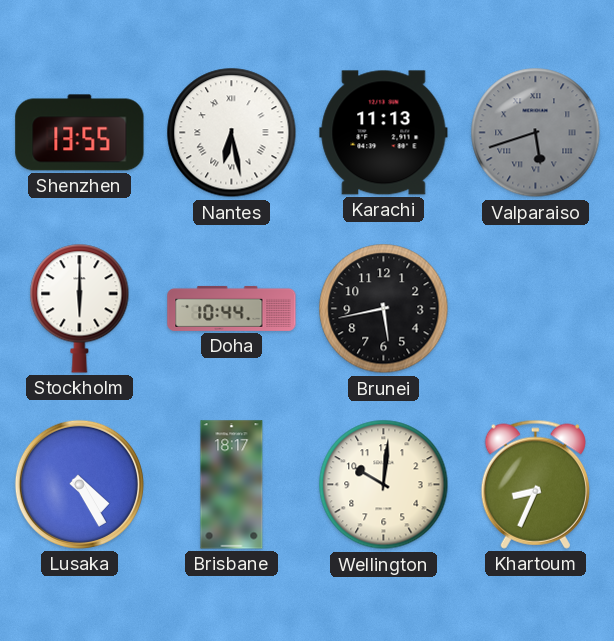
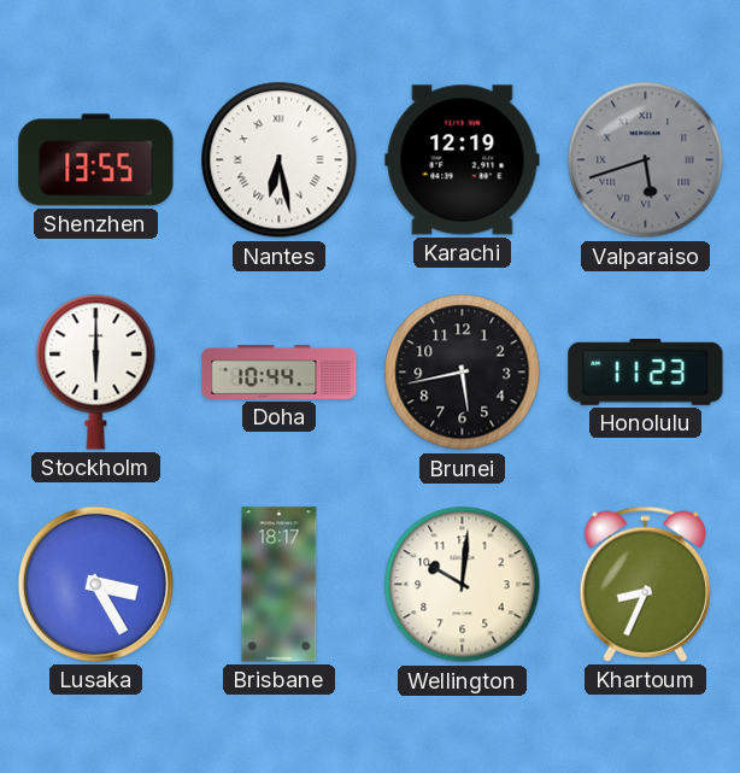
Karachi: 11:13 -> 12:19
Honolulu: none -> 11:23
Lusaka: 4:25 -> 3:25
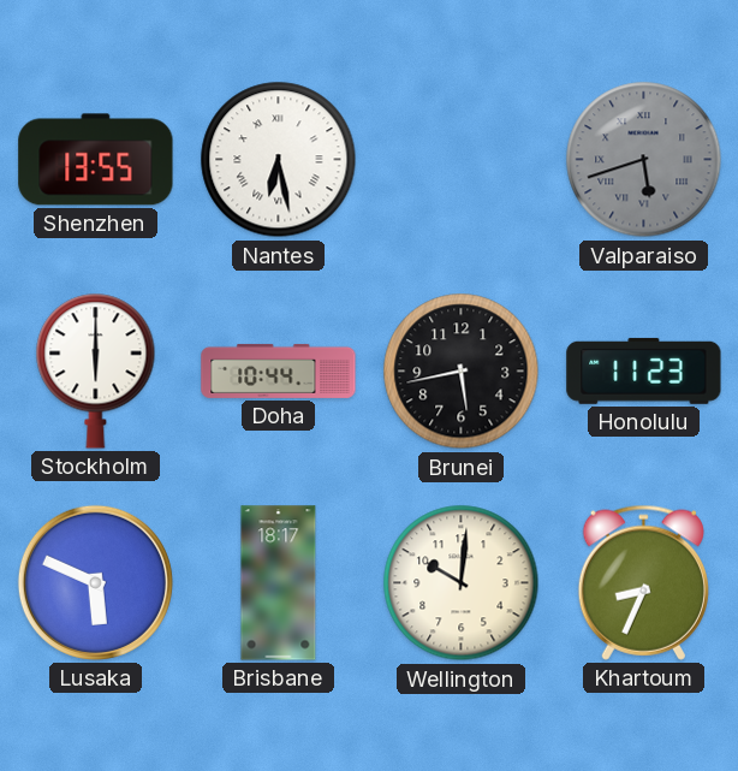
Karachi: 12:19 -> none
Lusaka: 3:25 -> 5:49
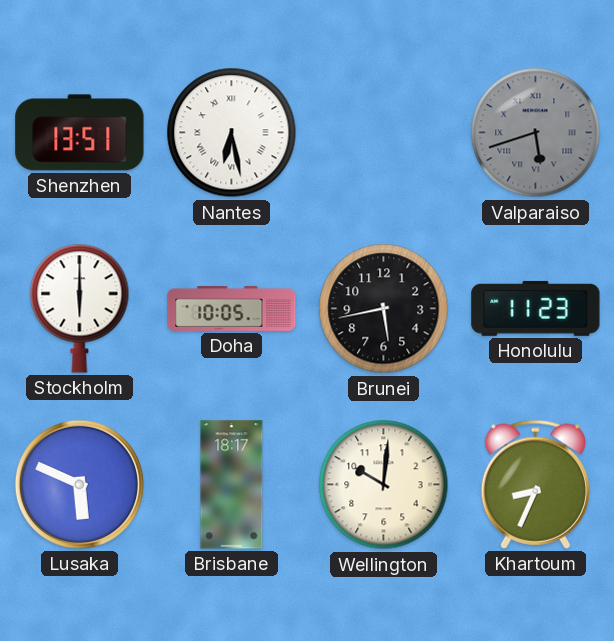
Shenzhen: 13:55 -> 13:51
Doha: 10:44 -> 10:05
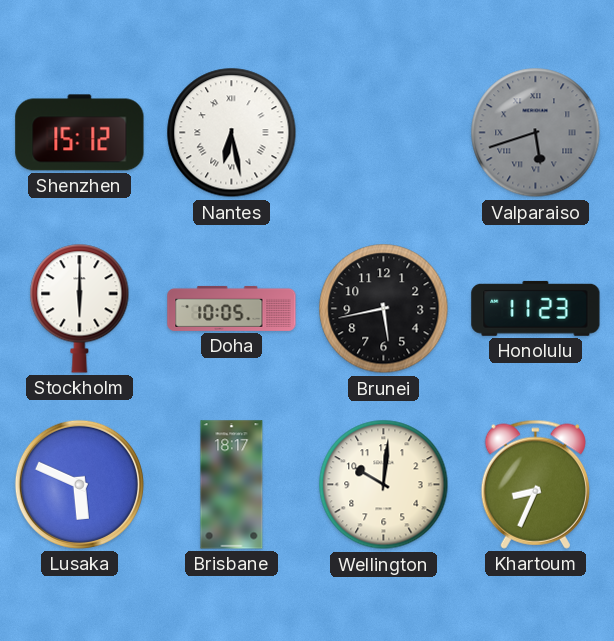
Shenzhen: 13:51 -> 15:12
